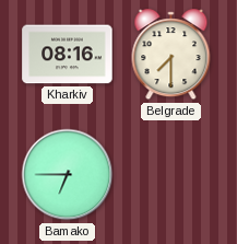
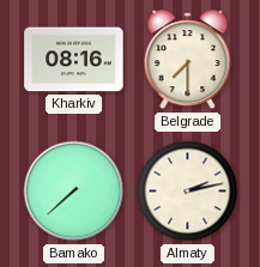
Bamako: 6:45 -> 7:38
Almaty: none -> 2:13
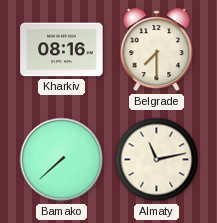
Almaty: 2:13 -> 11:13
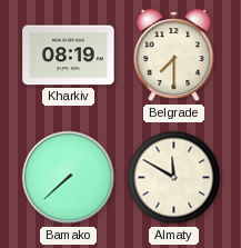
Kharkiv: 08:16 -> 08:19
Almaty: 11:13 -> 11:50
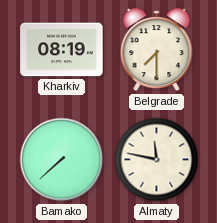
Almaty: 11:50 -> 11:47
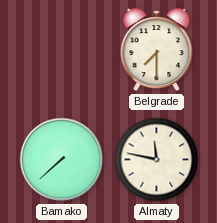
Kharkiv: 08:19 -> none
